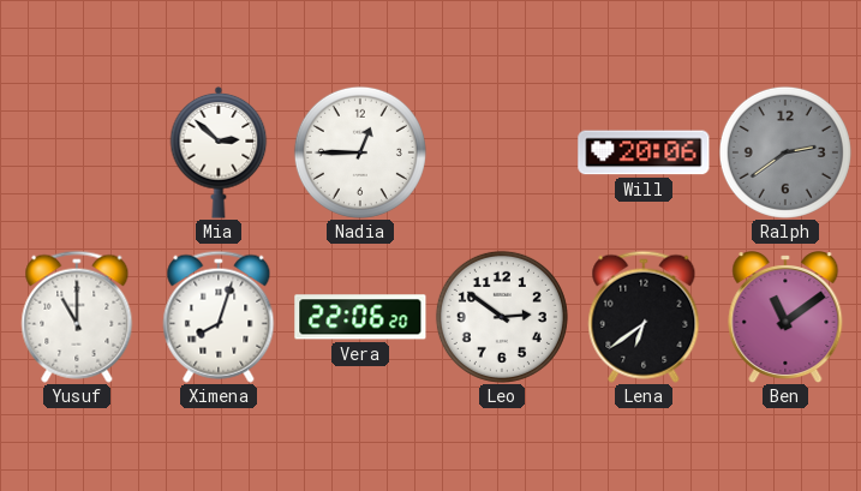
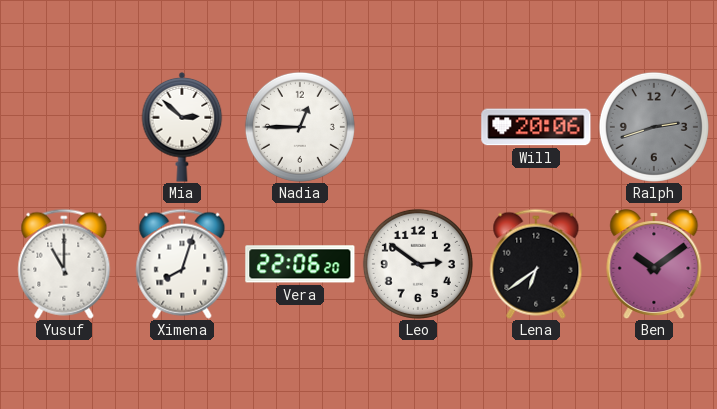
Ralph: 2:39 -> 2:42
Ben: 11:09 -> 10:09
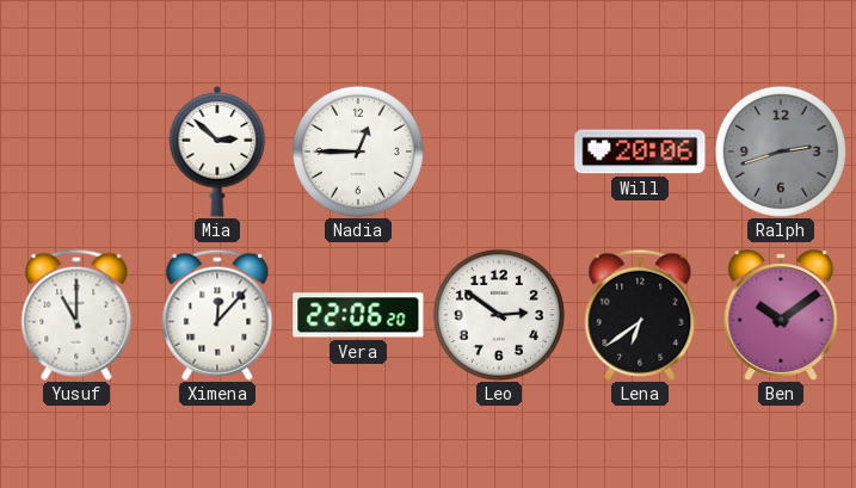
Ximena: 8:03 -> 12:07
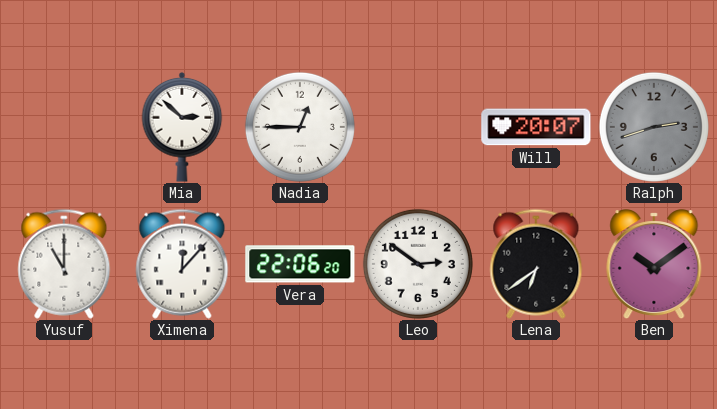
Will: 20:06 -> 20:07
